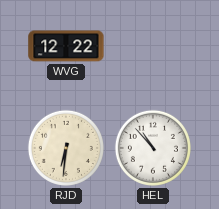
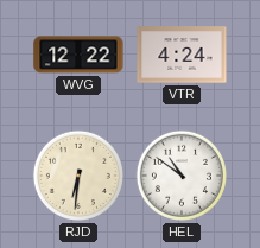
VTR: none -> 4:24
HEL: 10:53 -> 10:51
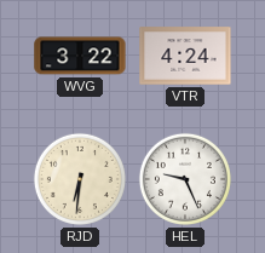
WVG: 12:22 -> 3:22
HEL: 10:51 -> 9:26
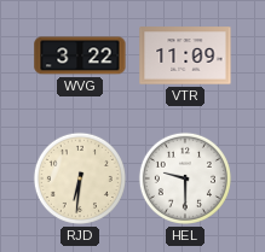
VTR: 4:24 -> 11:09
HEL: 9:26 -> 9:30
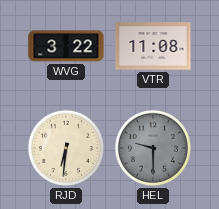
VTR: 11:09 -> 11:08
HEL dial: white -> grey
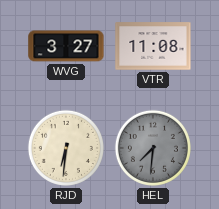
WVG: 3:22 -> 3:27
HEL: 9:30 -> 7:31
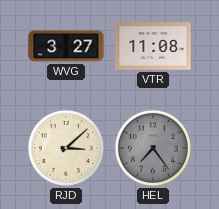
RJD: 6:31 -> 3:08
HEL: 7:31 -> 7:24
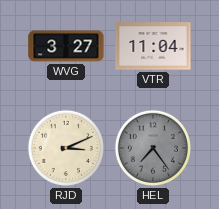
VTR: 11:08 -> 11:04
RJD: 3:08 -> 3:11
